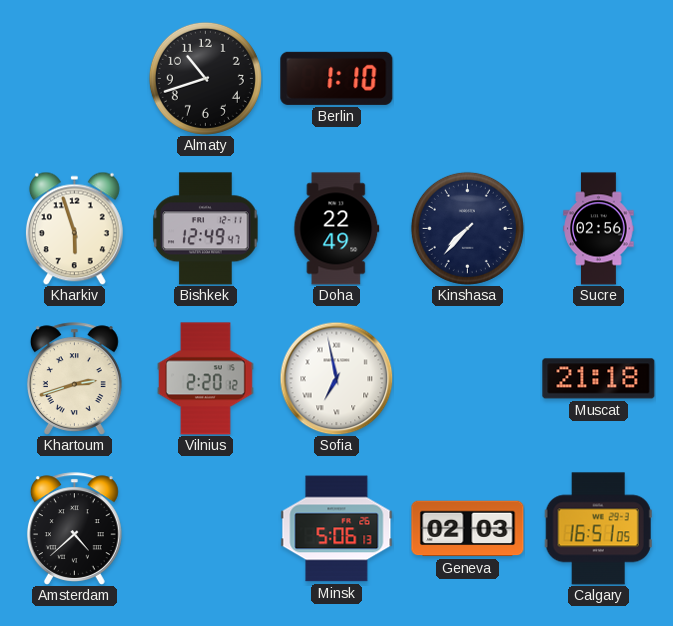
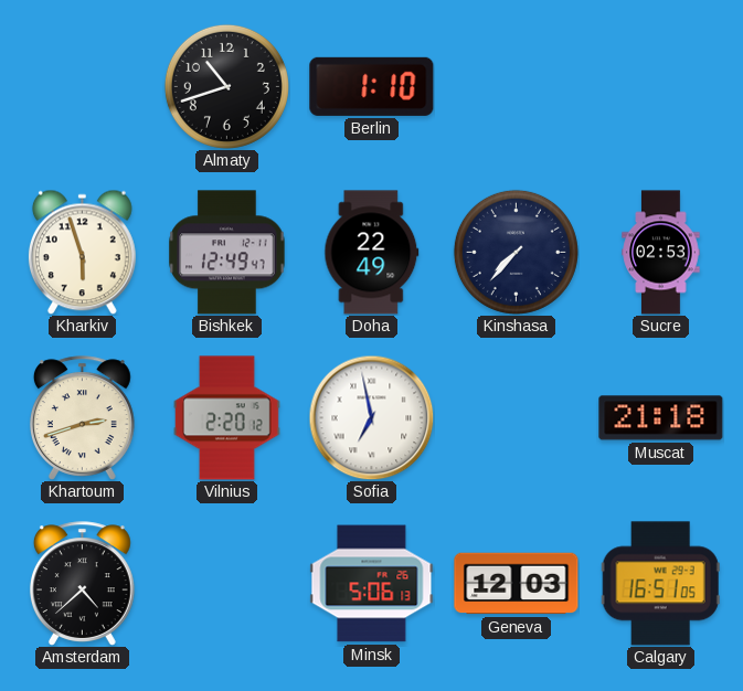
Sucre: 02:56 -> 02:53
Geneva: 02:03 -> 12:03
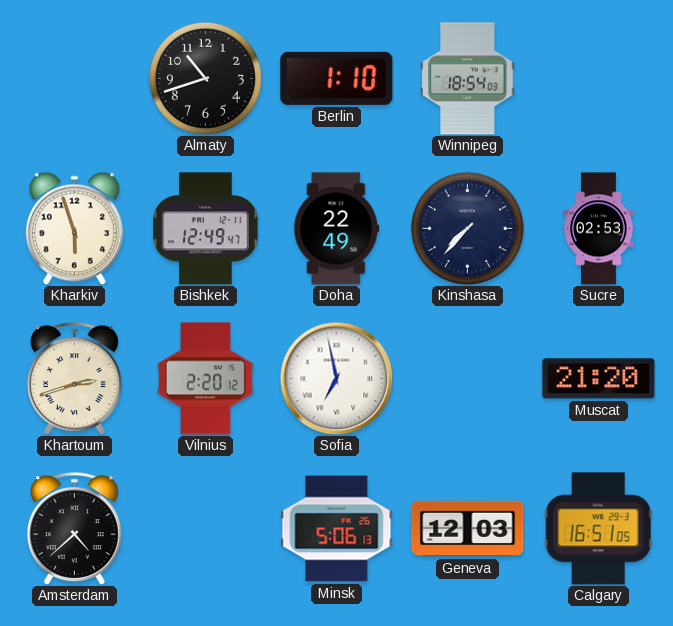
Winnipeg: none -> 18:54
Muscat: 21:18 -> 21:20
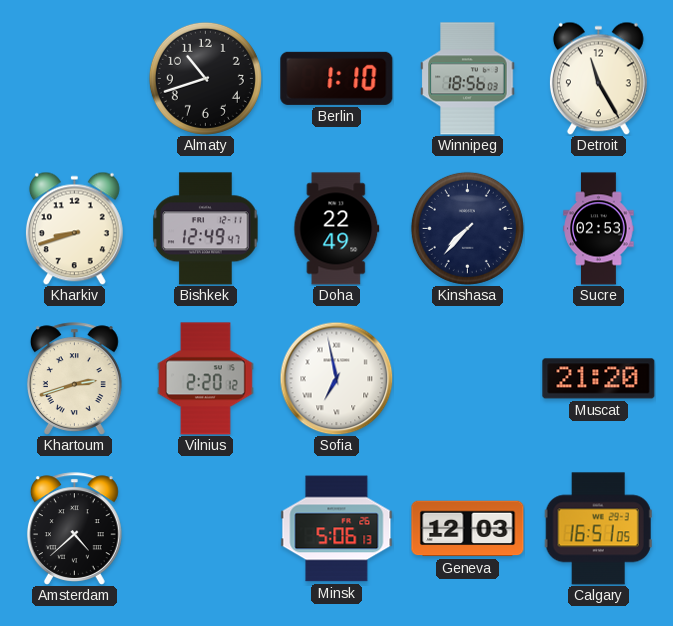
Winnipeg: 18:54 -> 18:56
Detroit: none -> 11:25
Kharkiv: 5:57 -> 8:42
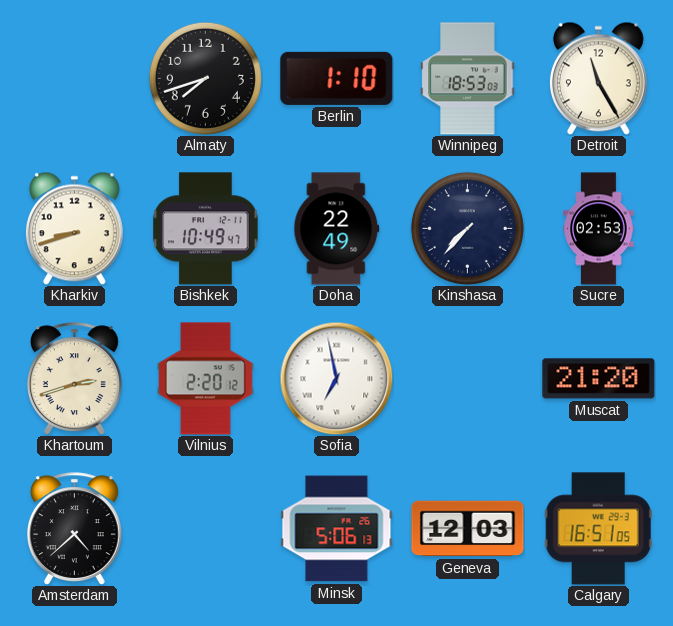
Almaty: 10:42 -> 7:42
Winnipeg: 18:56 -> 18:53
Bishkek: 12:49 -> 10:49
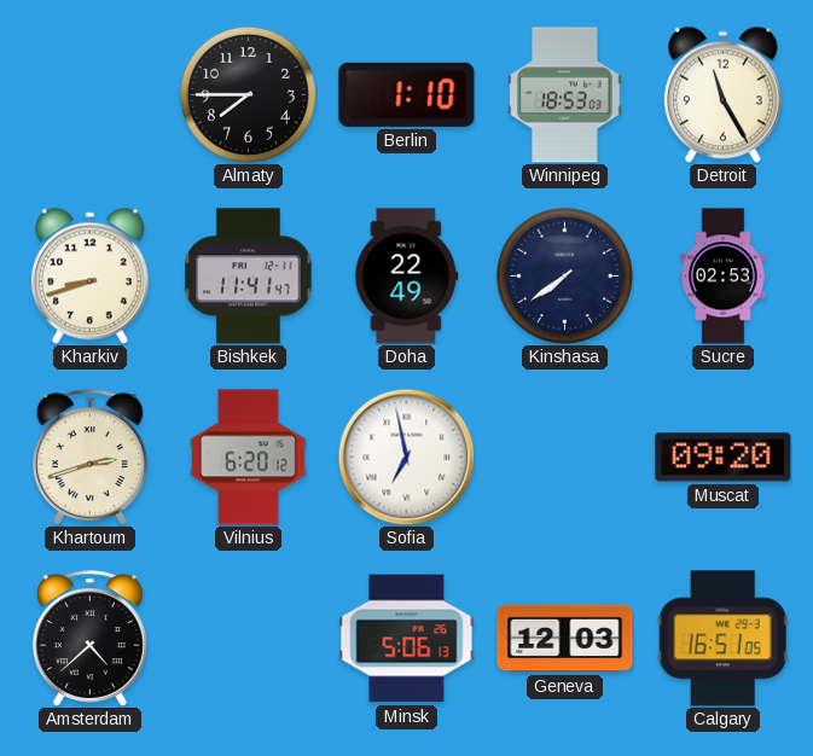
Almaty: 7:42 -> 7:45
Bishkek: 10:49 -> 11:41
Kinshasa: 7:37 -> 7:39
Vilnius: 2:20 -> 6:20
Muscat: 21:20 -> 09:20
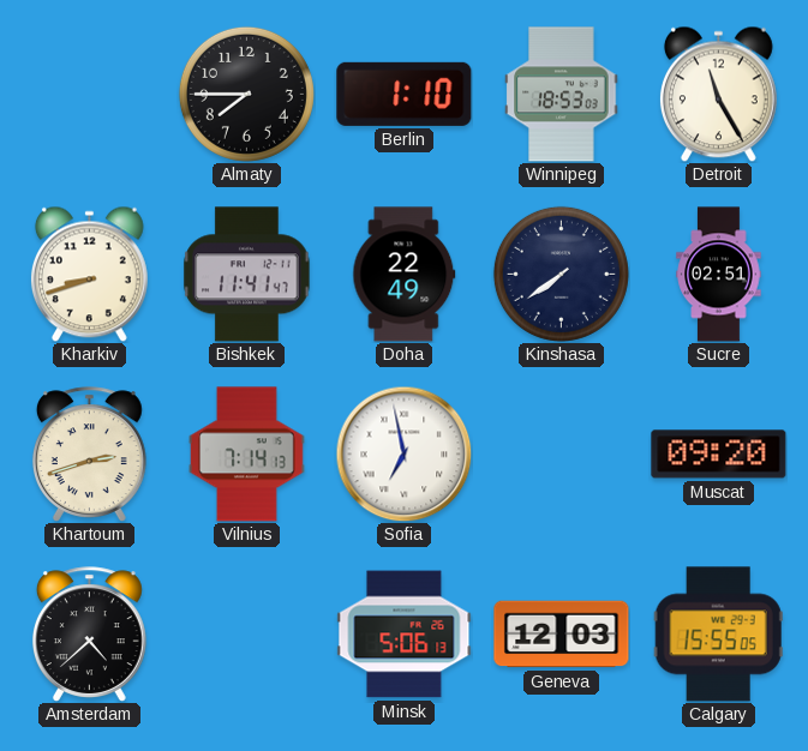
Sucre: 02:53 -> 02:51
Vilnius: 6:20 -> 7:14
Calgary: 16:51 -> 15:55
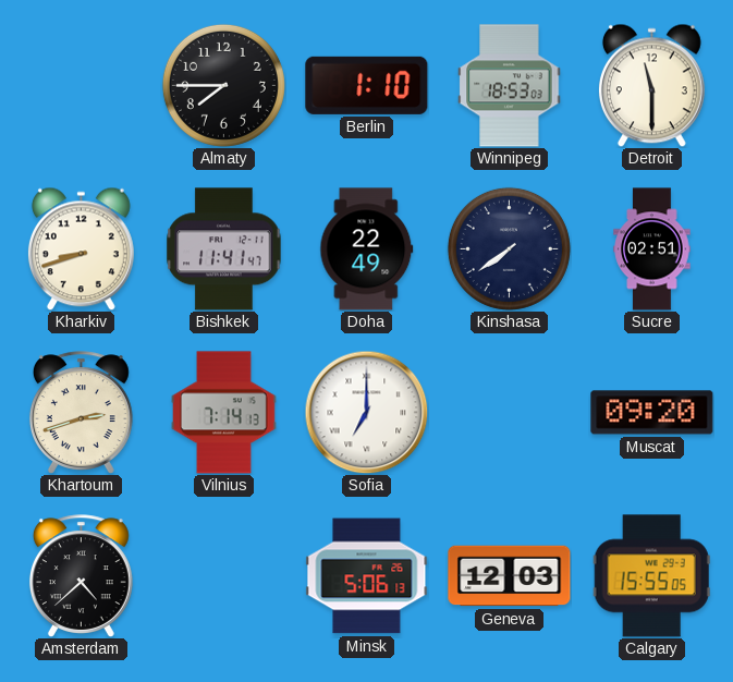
Detroit: 11:25 -> 11:30
Sofia: 6:58 -> 7:00
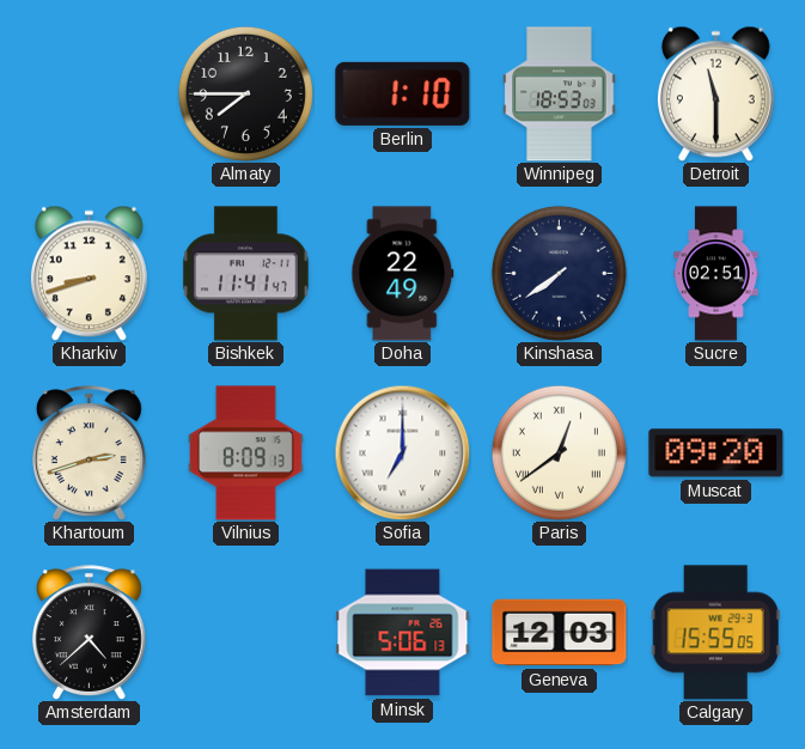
Vilnius: 7:14 -> 8:09
Paris: none -> 12:39
